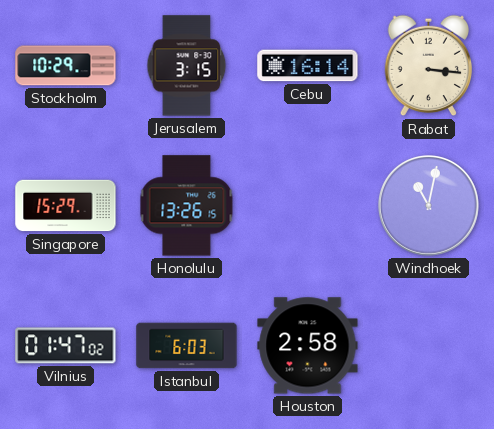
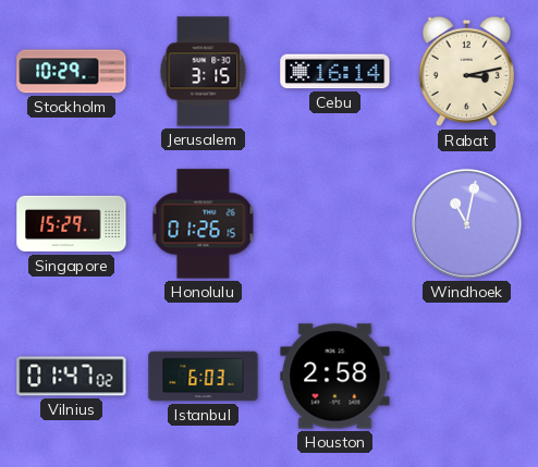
Rabat: 3:16 -> 3:13
Honolulu: 13:26 -> 01:26
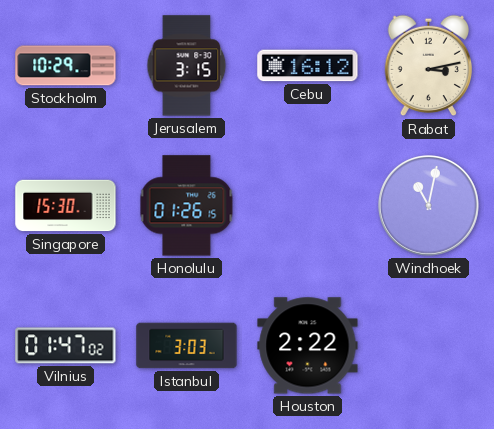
Cebu: 16:14 -> 16:12
Singapore: 15:29 -> 15:30
Istanbul: 6:03 -> 3:03
Houston: 2:58 -> 2:22
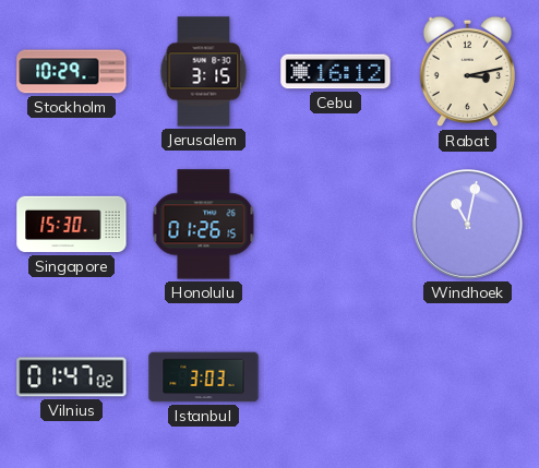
Houston: 2:22 -> none
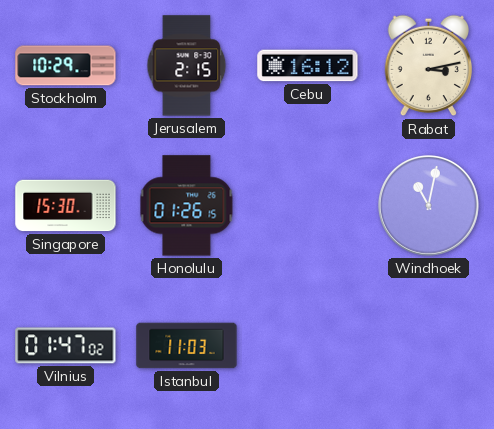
Jerusalem: 3:15 -> 2:15
Istanbul: 3:03 -> 11:03
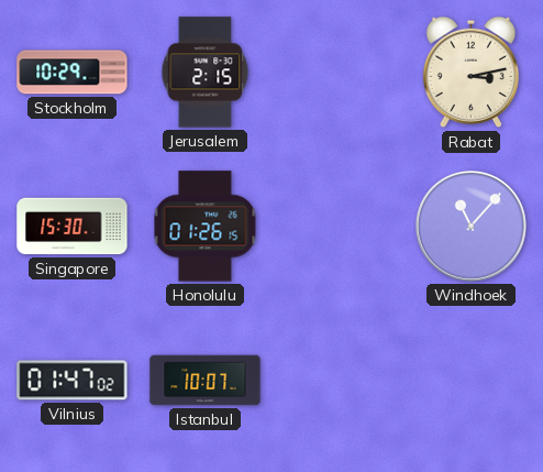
Cebu: 16:12 -> none
Windhoek: 11:02 -> 11:07
Istanbul: 11:03 -> 10:07
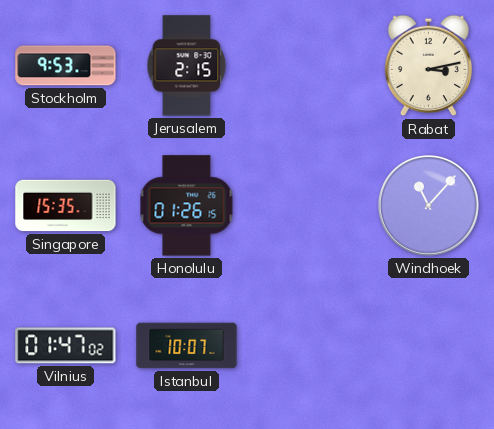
Stockholm: 10:29 -> 9:53
Singapore: 15:30 -> 15:35
